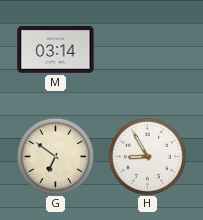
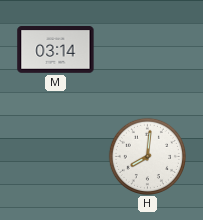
G: 6:51 -> none
H: 8:55 -> 8:01
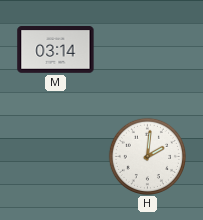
H: 8:01 -> 2:01
